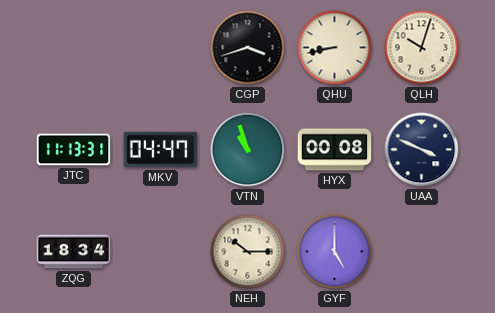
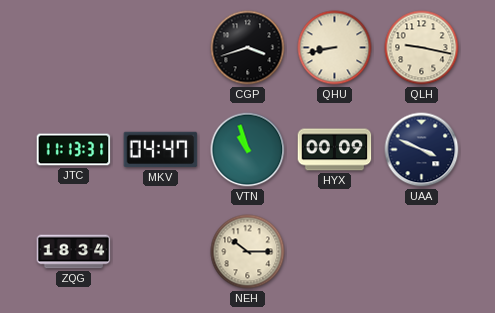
QLH: 10:03 -> 9:17
HYX: 00:08 -> 00:09
GYF: 5:00 -> none
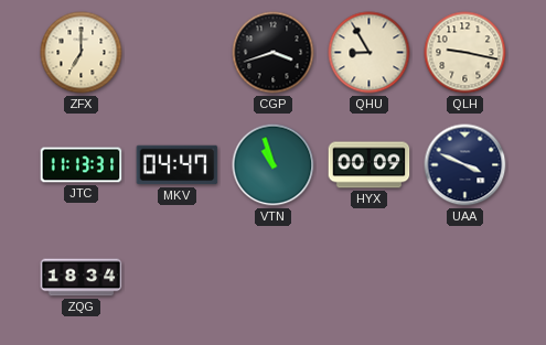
ZFX: none -> 7:00
QHU: 8:43 -> 8:55
NEH: 10:15 -> none
